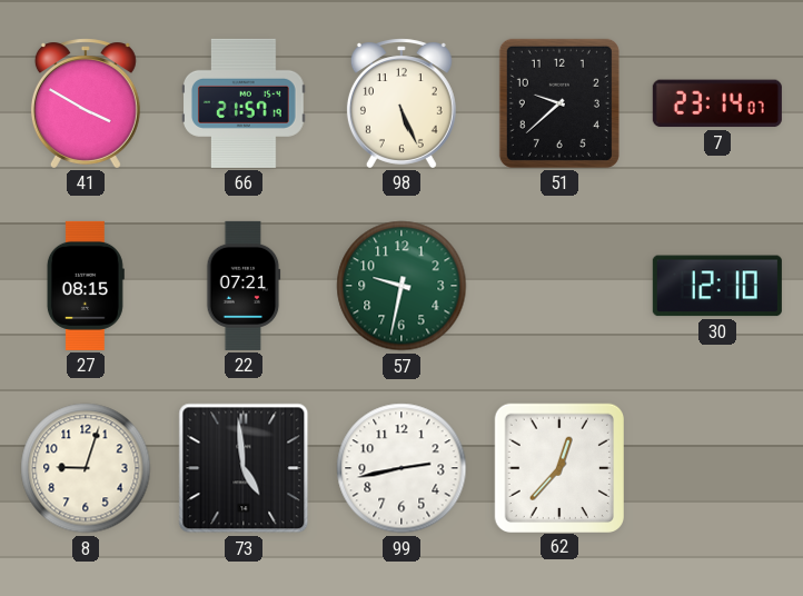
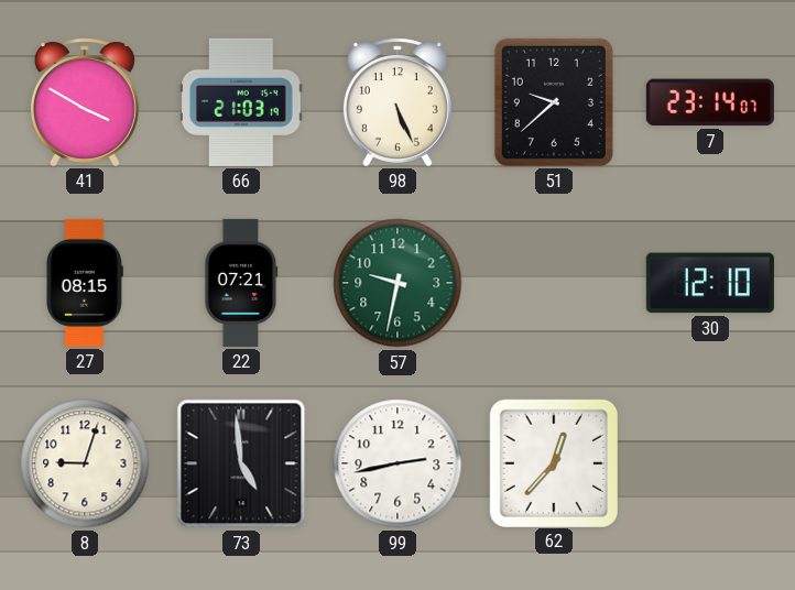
66: 21:57 -> 21:03
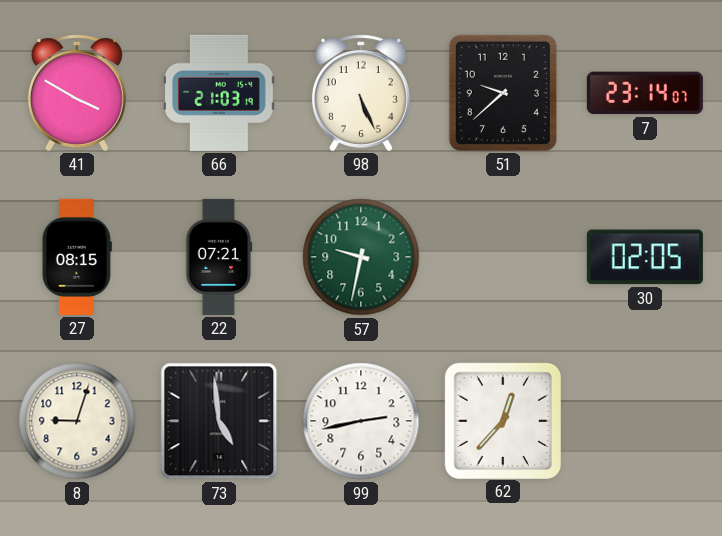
30: 12:10 -> 02:05
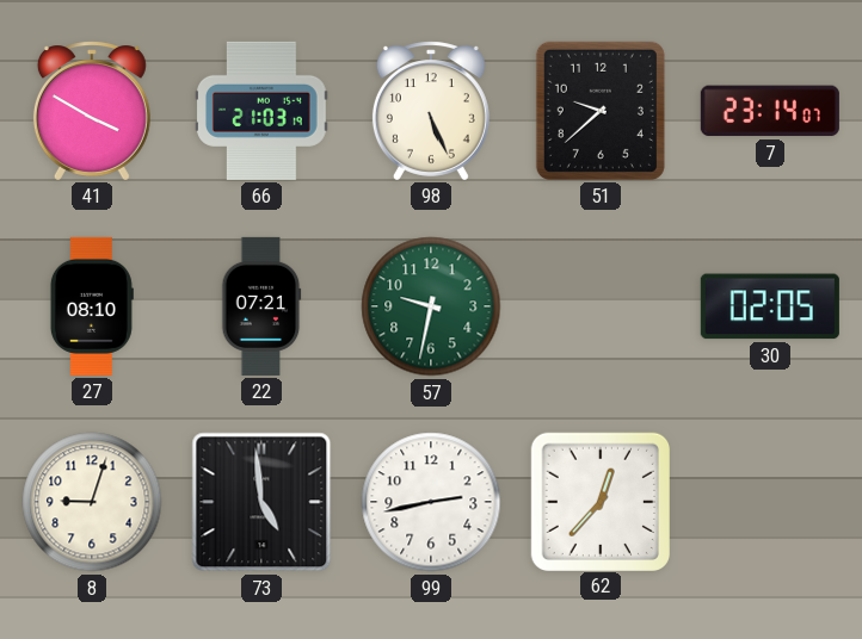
27: 08:15 -> 08:10
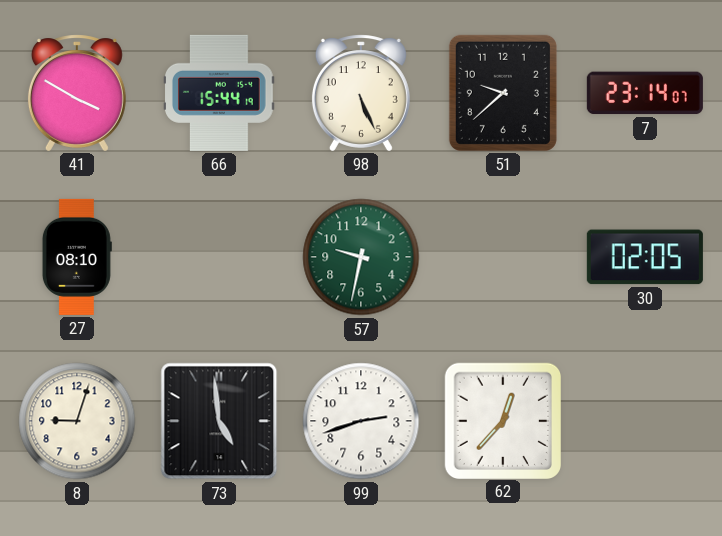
66: 21:03 -> 15:44
22: 07:21 -> none
99: 2:43 -> 2:42
